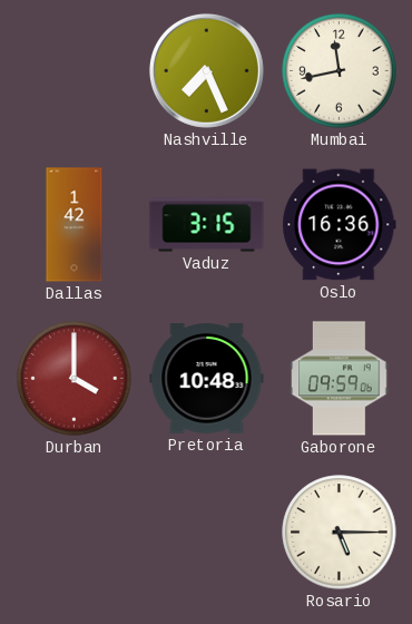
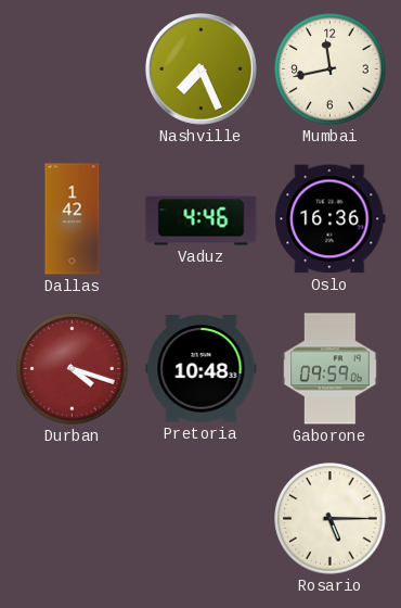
Vaduz: 3:15 -> 4:46
Durban: 4:00 -> 4:18
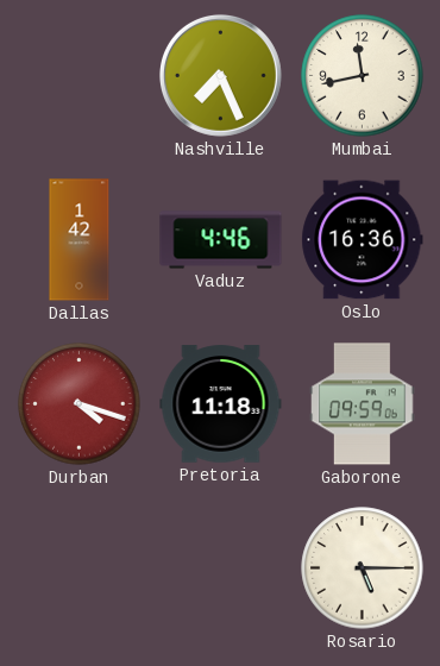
Pretoria: 10:48 -> 11:18
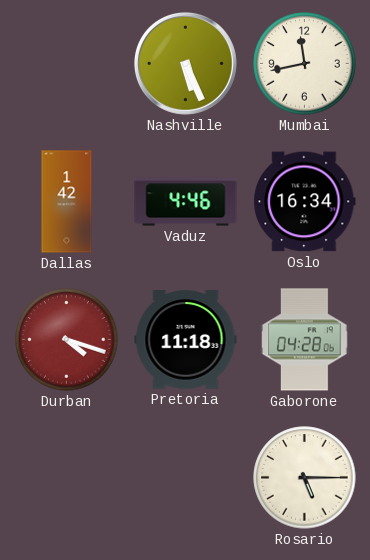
Nashville: 7:26 -> 5:26
Oslo: 16:36 -> 16:34
Gaborone: 09:59 -> 04:28
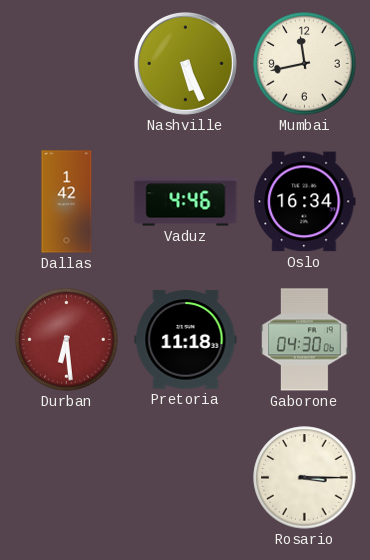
Durban: 4:18 -> 6:29
Gaborone: 04:28 -> 04:30
Rosario: 5:15 -> 3:15
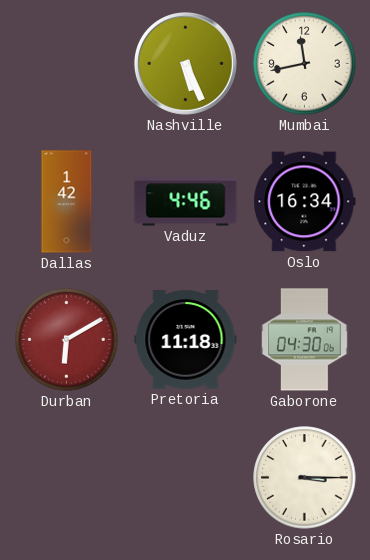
Durban: 6:29 -> 6:10
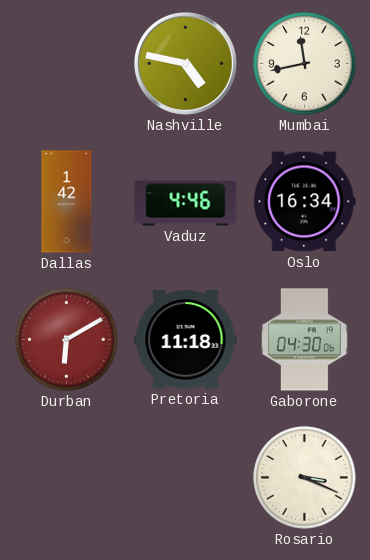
Nashville: 5:26 -> 4:47
Rosario: 3:15 -> 3:19
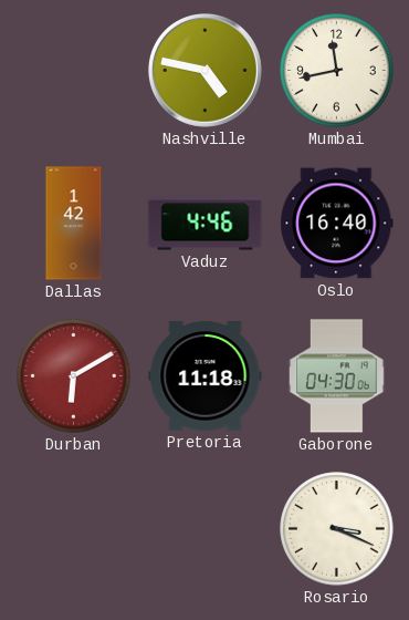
Oslo: 16:34 -> 16:40
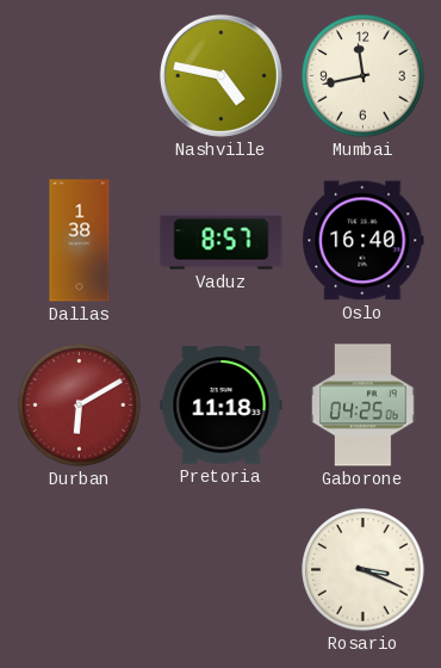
Dallas: 1:42 -> 1:38
Vaduz: 4:46 -> 8:57
Gaborone: 04:30 -> 04:25
